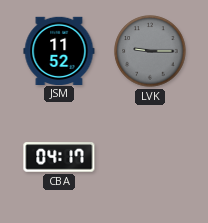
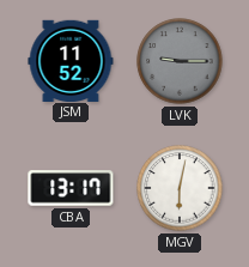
CBA: 04:17 -> 13:17
MGV: none -> 6:02
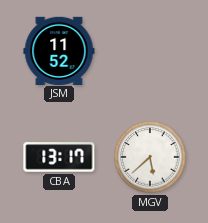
LVK: 9:15 -> none
MGV: 6:02 -> 5:38
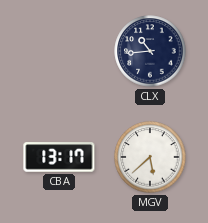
JSM: 11:52 -> none
CLX: none -> 10:44
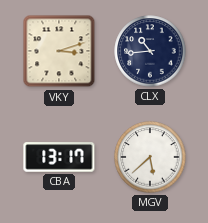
VKY: none -> 3:12
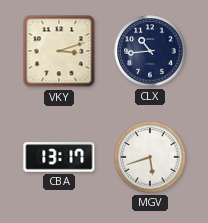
MGV: 5:38 -> 5:42
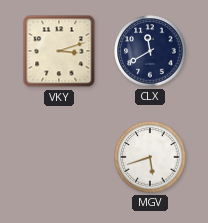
CLX: 10:44 -> 11:40
CBA: 13:17 -> none
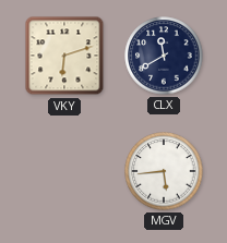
VKY: 3:12 -> 6:12
MGV: 5:42 -> 5:44
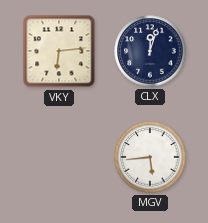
VKY: 6:12 -> 6:14
CLX: 11:40 -> 12:03
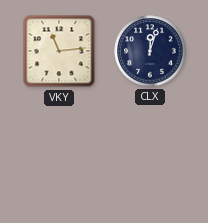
VKY: 6:14 -> 11:14
MGV: 5:44 -> none
